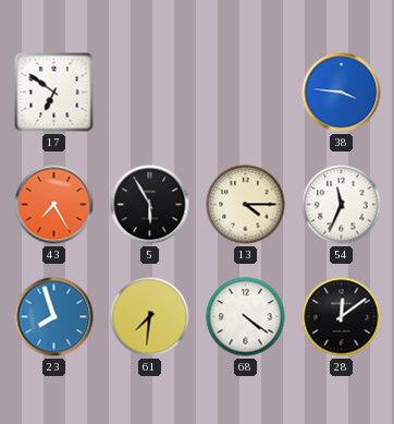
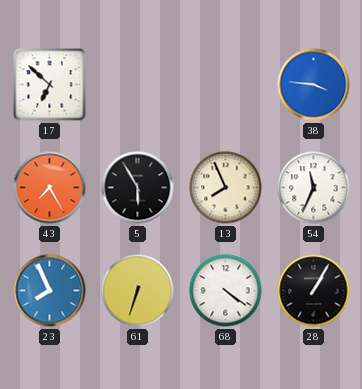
17: 6:51 -> 6:52
13: 4:15 -> 7:56
23: 7:57 -> 7:56
61: 7:31 -> 6:33
28: 12:09 -> 1:05
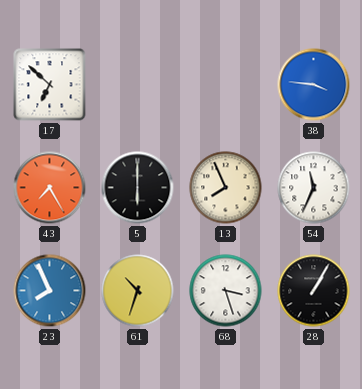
5: 5:55 -> 6:00
61: 6:33 -> 10:33
68: 4:21 -> 3:27
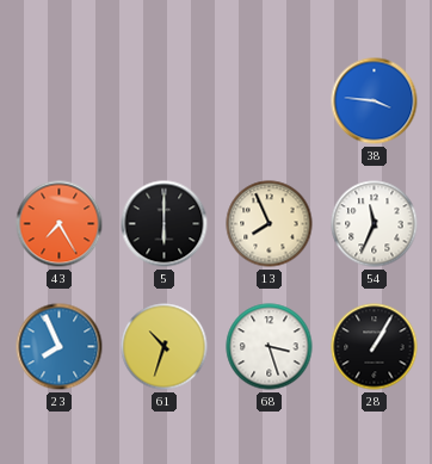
17: 6:52 -> none
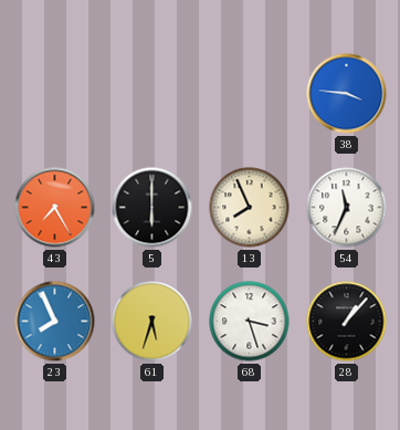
61: 10:33 -> 5:33
28: 1:05 -> 1:07
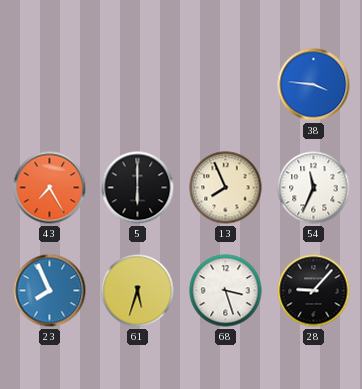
28: 1:07 -> 9:07
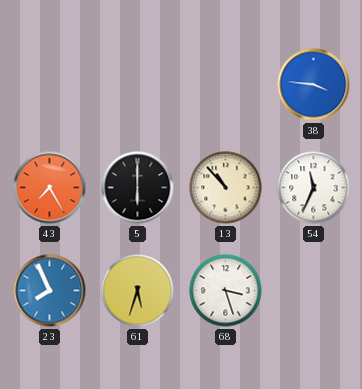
13: 7:56 -> 10:53
28: 9:07 -> none
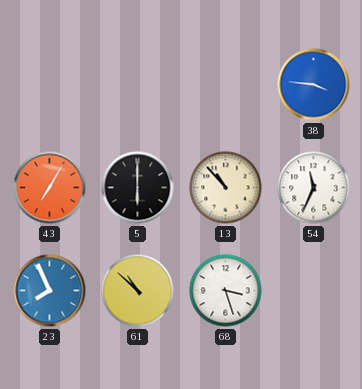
43: 7:25 -> 7:05
61: 5:33 -> 10:52
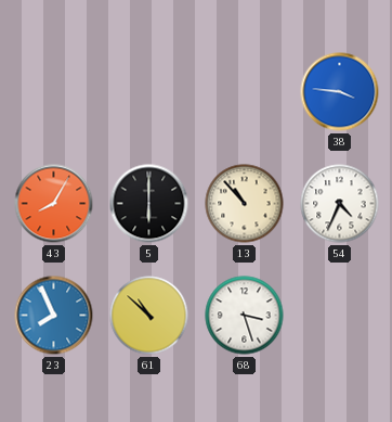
43: 7:05 -> 8:05
54: 11:34 -> 4:34
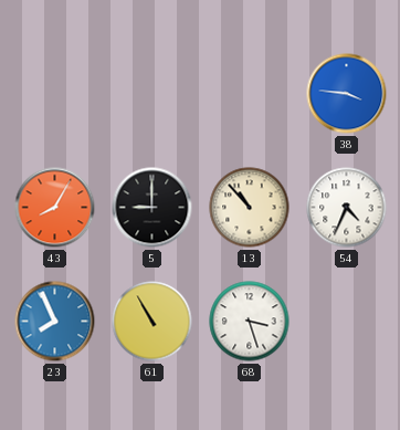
5: 6:00 -> 9:00
61: 10:52 -> 10:55
